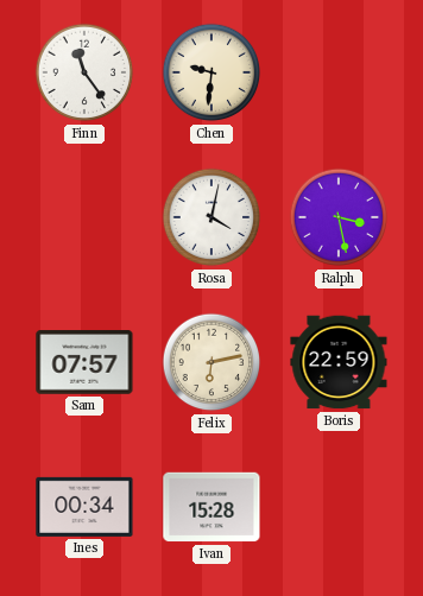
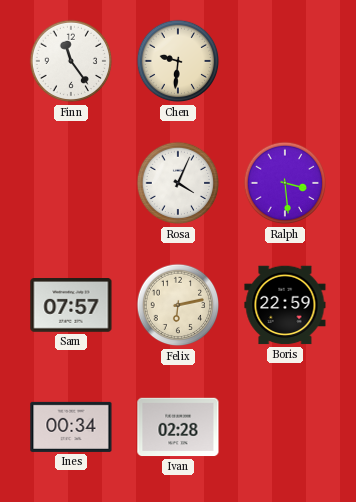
Rosa: 4:02 -> 4:04
Ralph: 3:28 -> 3:29
Ivan: 15:28 -> 02:28
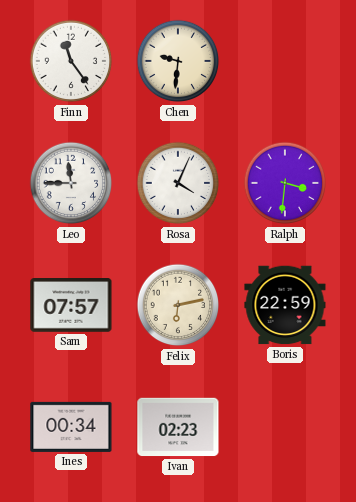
Leo: none -> 11:45
Ralph: 3:29 -> 3:31
Ivan: 02:28 -> 02:23
